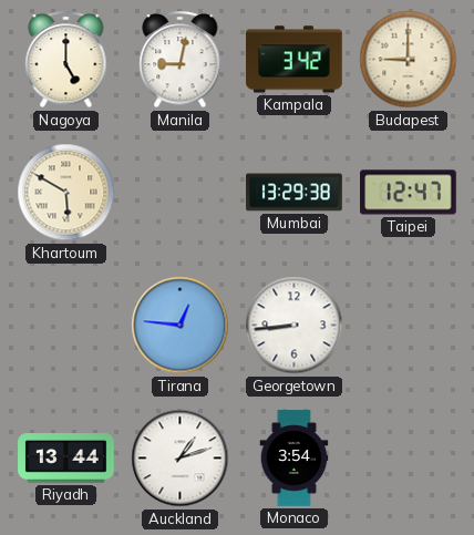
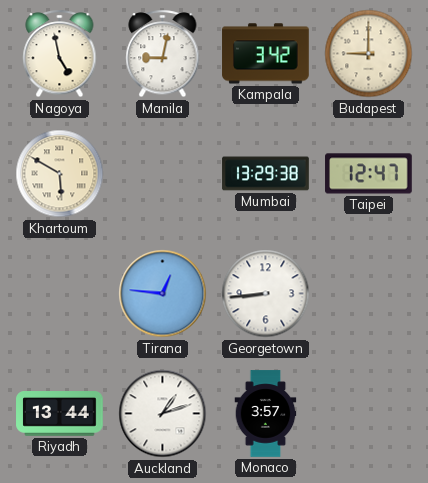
Nagoya: 5:00 -> 4:58
Monaco: 3:54 -> 3:57
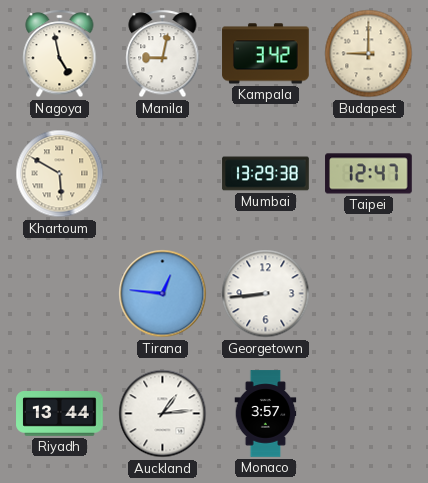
Auckland: 1:12 -> 1:14
